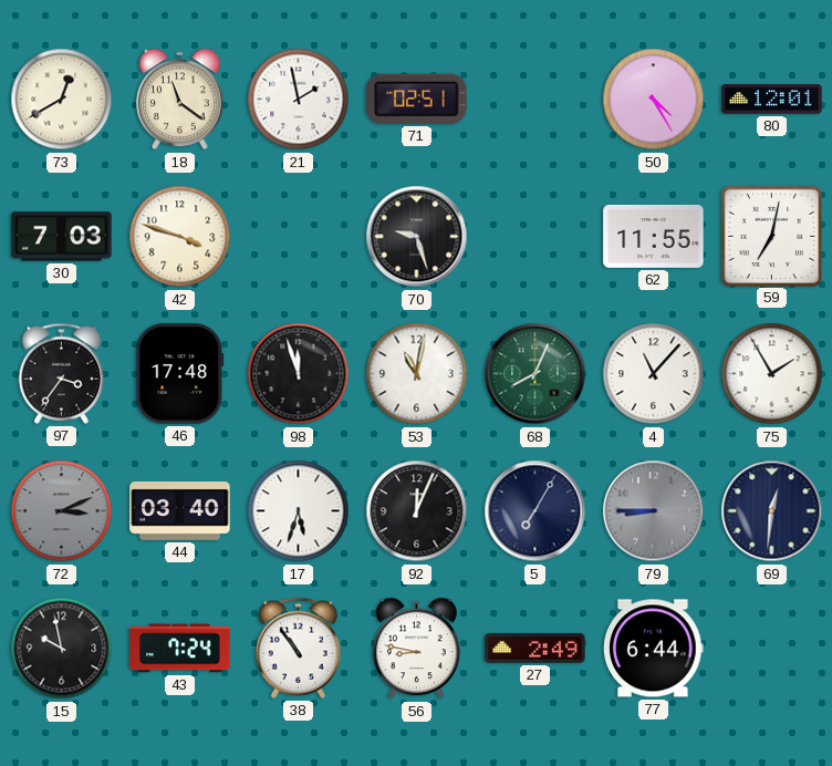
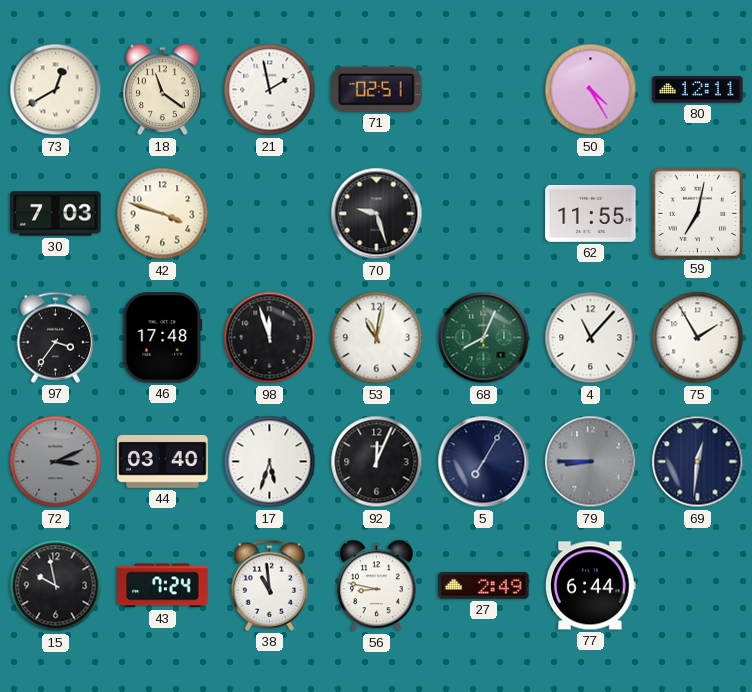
80: 12:01 -> 12:11
38: 10:54 -> 10:59
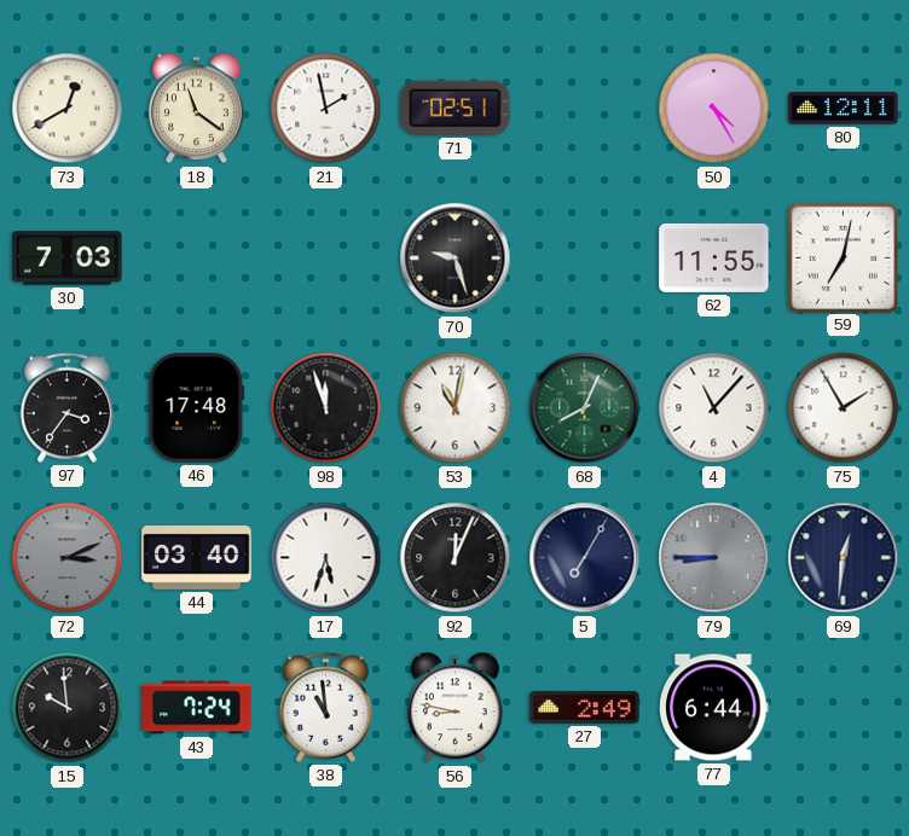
42: 3:48 -> none
15: 9:58 -> 9:59
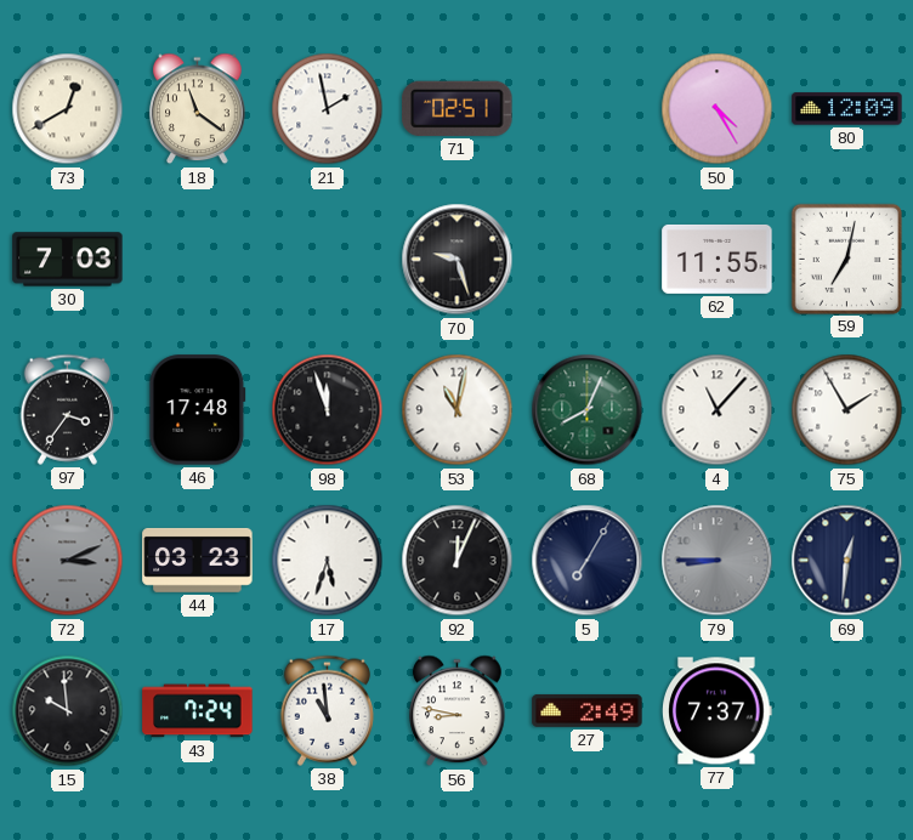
80: 12:11 -> 12:09
44: 03:40 -> 03:23
77: 6:44 -> 7:37
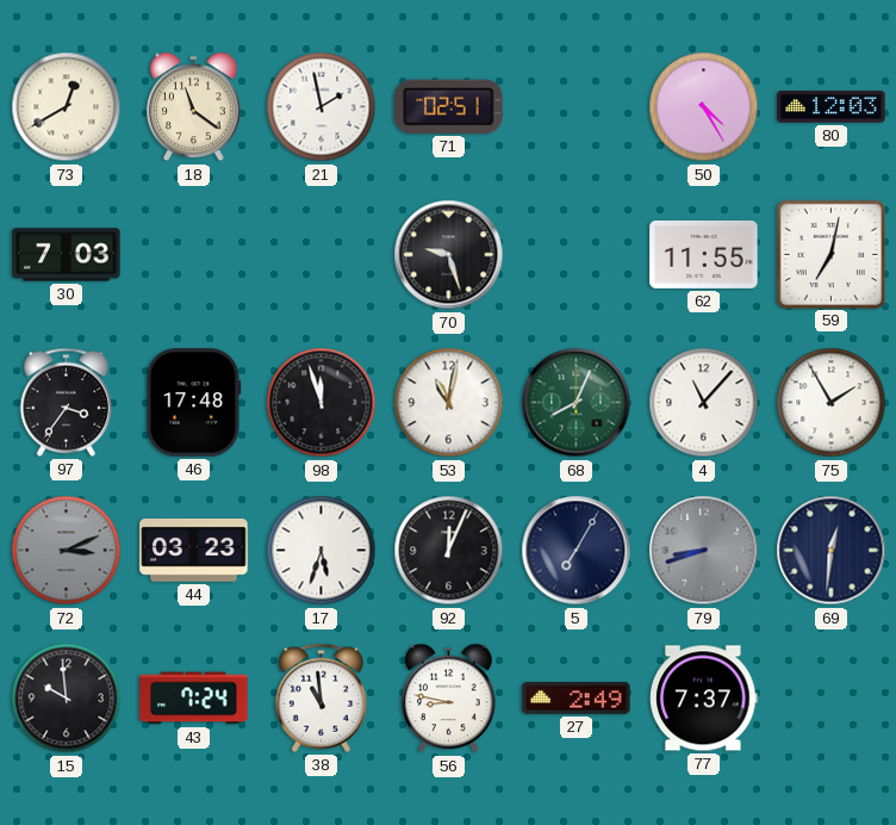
80: 12:09 -> 12:03
79: 8:45 -> 8:42
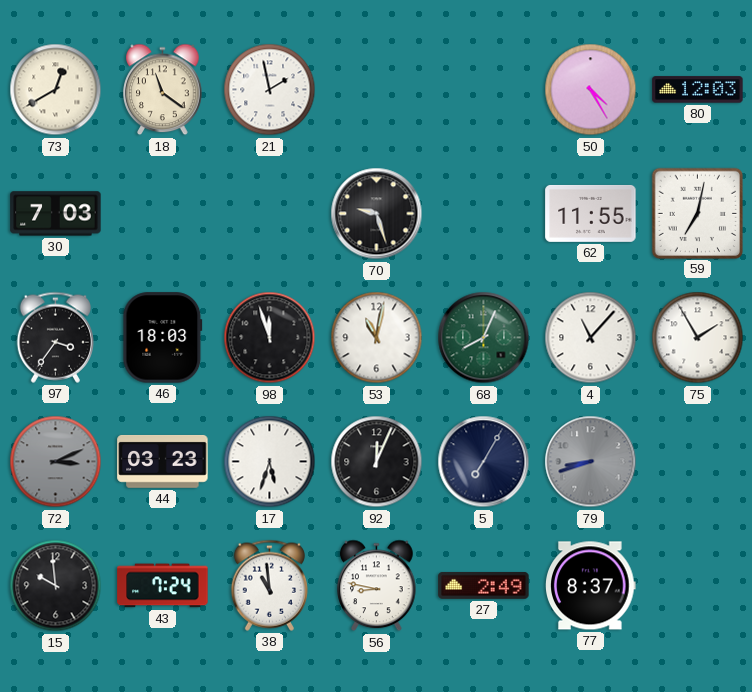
71: 02:51 -> none
46: 17:48 -> 18:03
69: 12:31 -> none
77: 7:37 -> 8:37
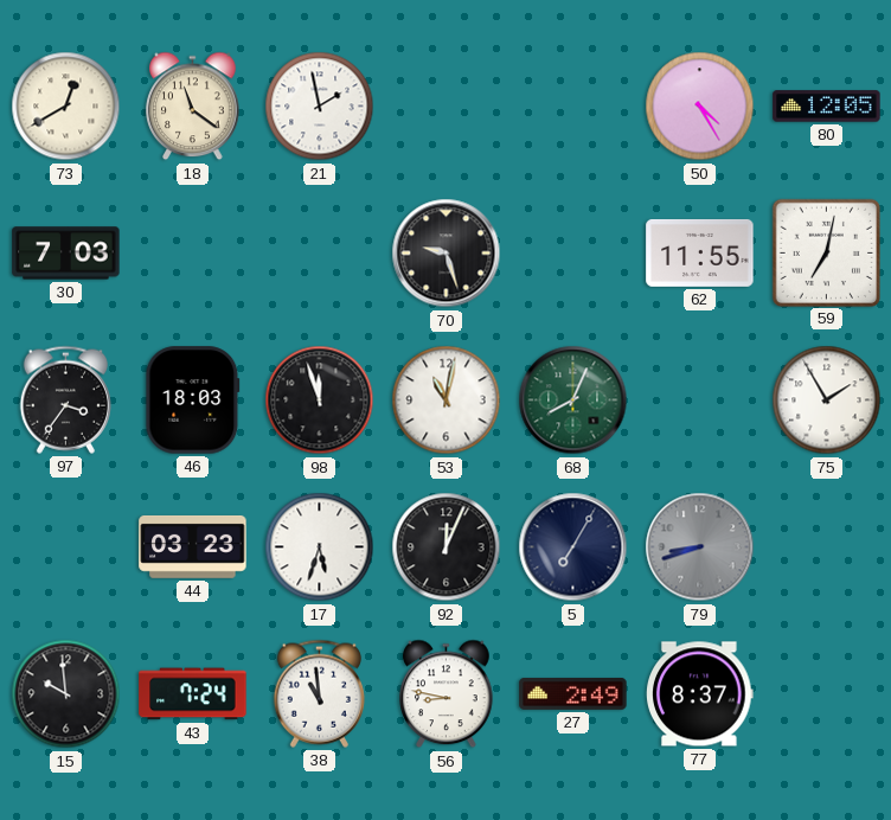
80: 12:03 -> 12:05
4: 11:07 -> none
72: 3:11 -> none
